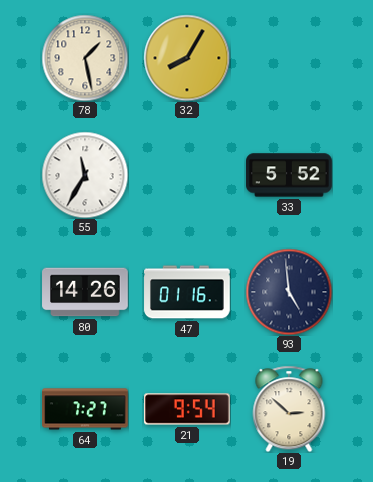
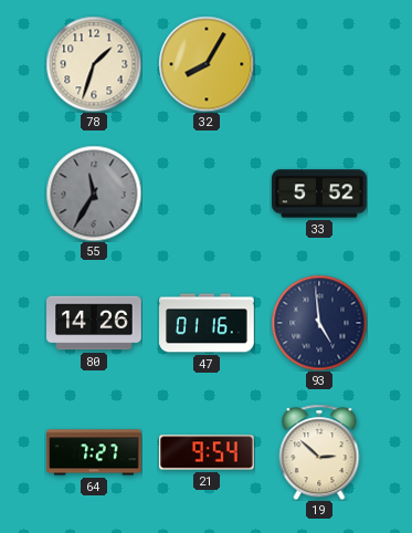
78: 1:28 -> 1:33
55 dial: white -> grey
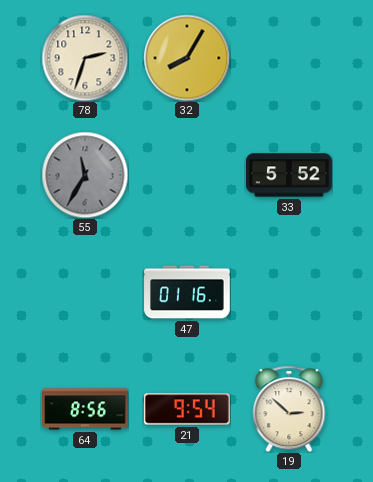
78: 1:33 -> 2:33
80: 14:26 -> none
93: 4:59 -> none
64: 7:27 -> 8:56
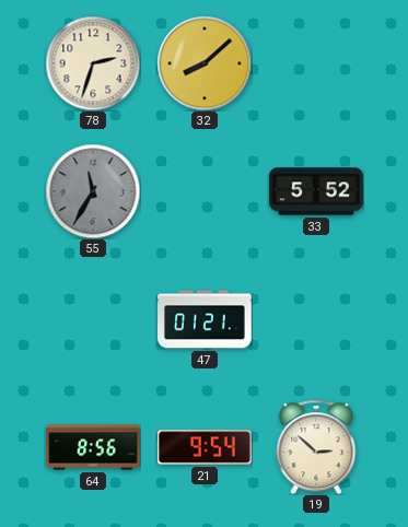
32: 8:05 -> 8:08
47: 01:16 -> 01:21
